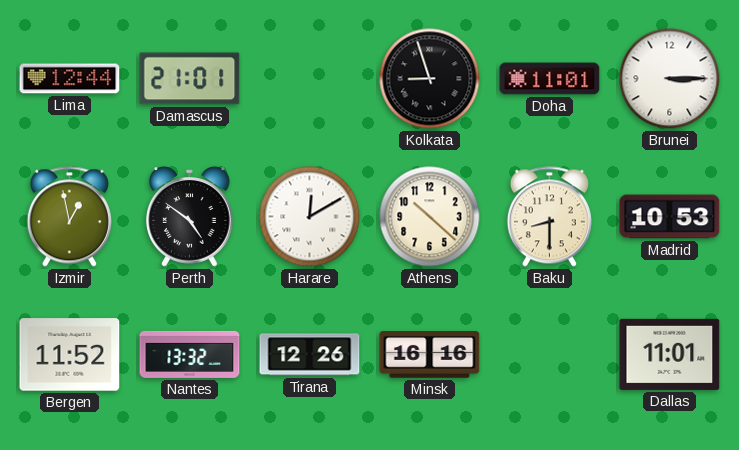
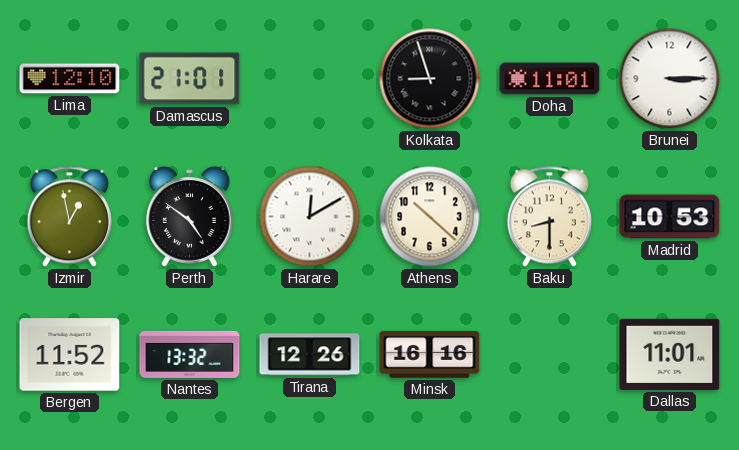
Lima: 12:44 -> 12:10
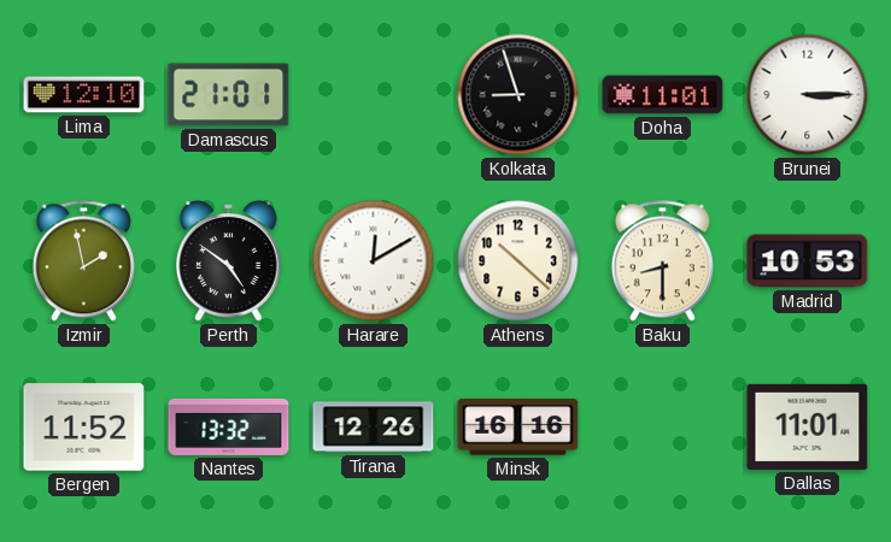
Izmir: 12:58 -> 1:58
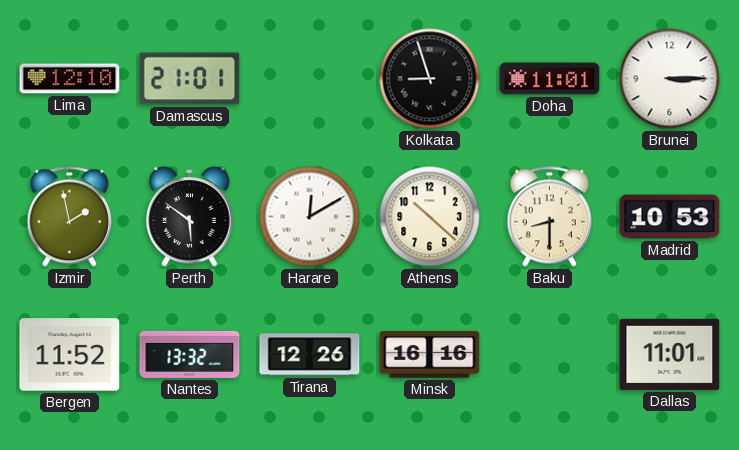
Perth: 4:51 -> 5:51
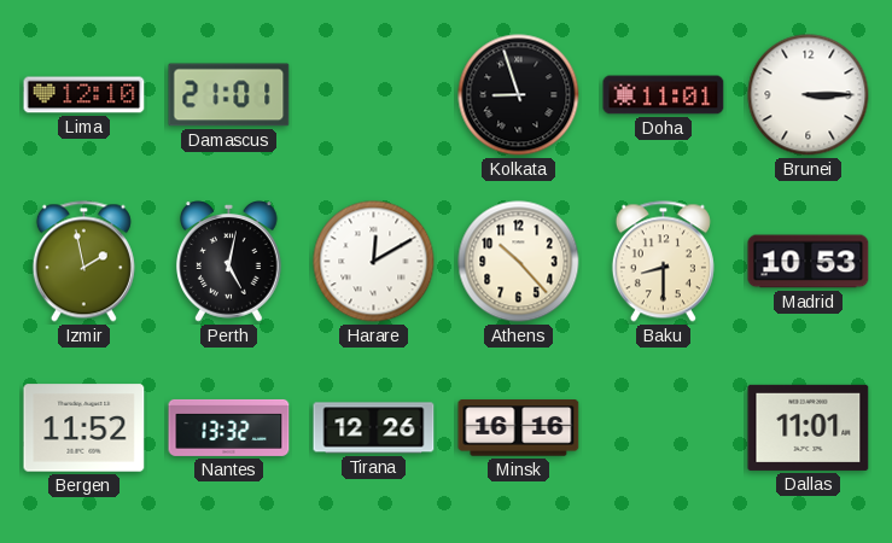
Perth: 5:51 -> 5:02
Athens: 10:22 -> 10:23
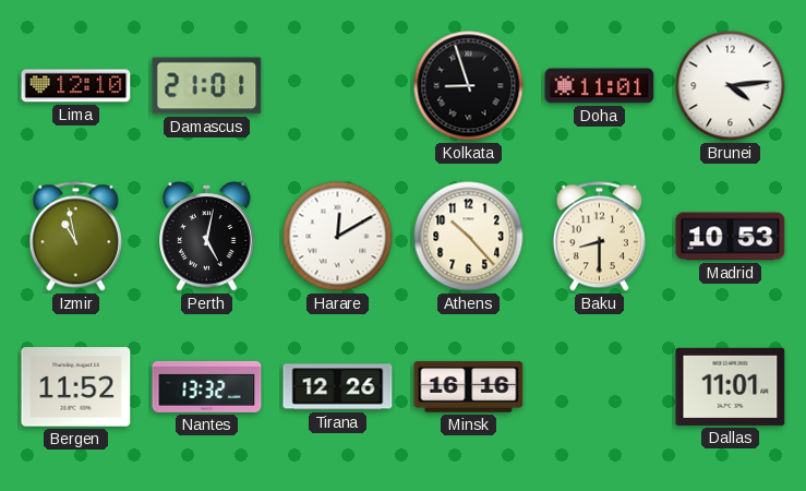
Brunei: 3:15 -> 4:14
Izmir: 1:58 -> 10:58
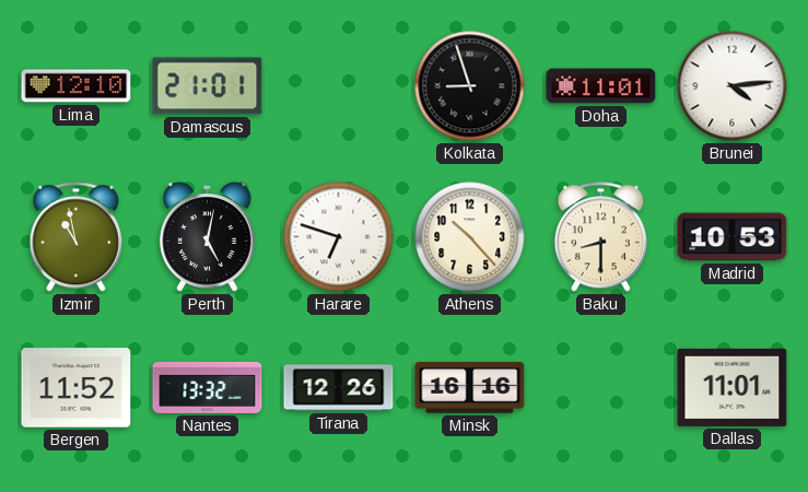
Harare: 12:10 -> 6:48
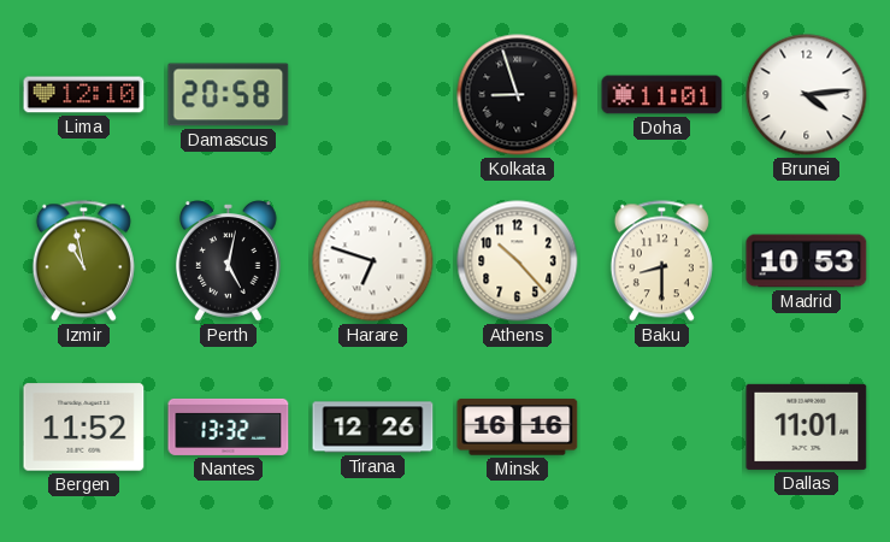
Damascus: 21:01 -> 20:58
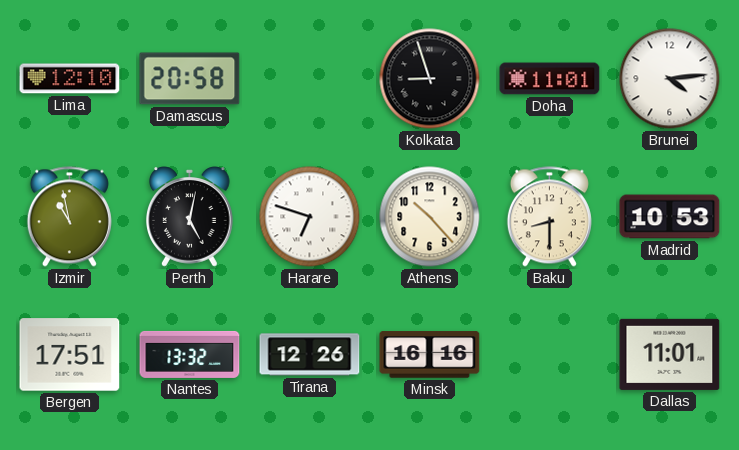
Bergen: 11:52 -> 17:51
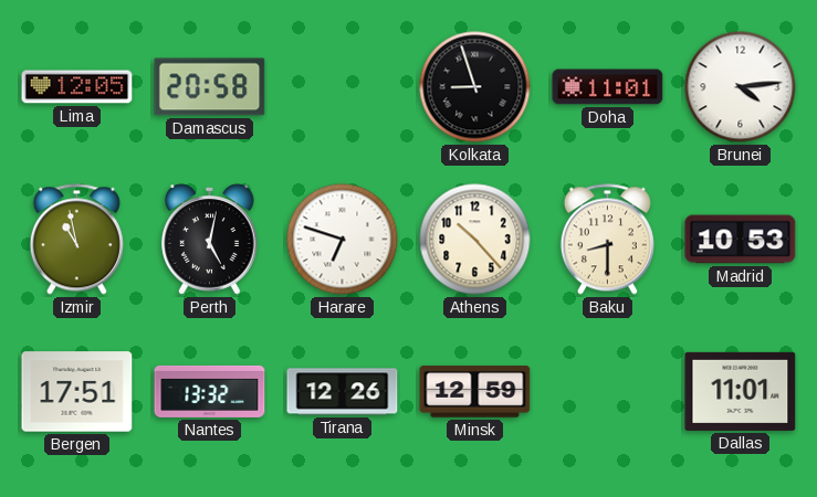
Lima: 12:10 -> 12:05
Minsk: 16:16 -> 12:59
